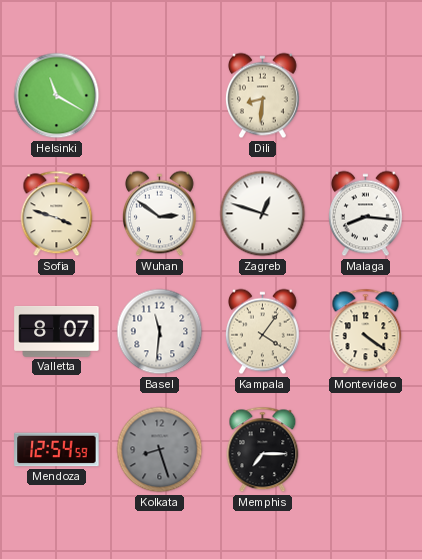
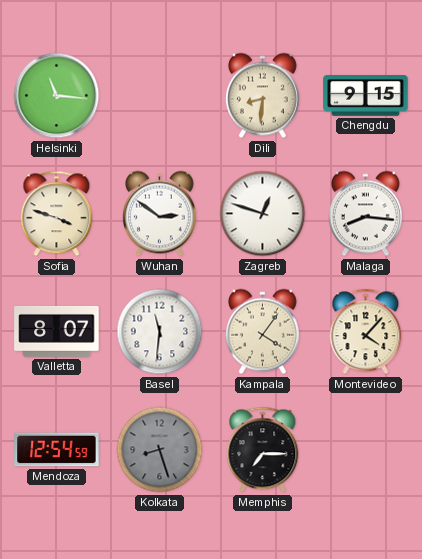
Helsinki: 11:20 -> 11:16
Chengdu: none -> 9:15
Montevideo: 4:21 -> 4:07
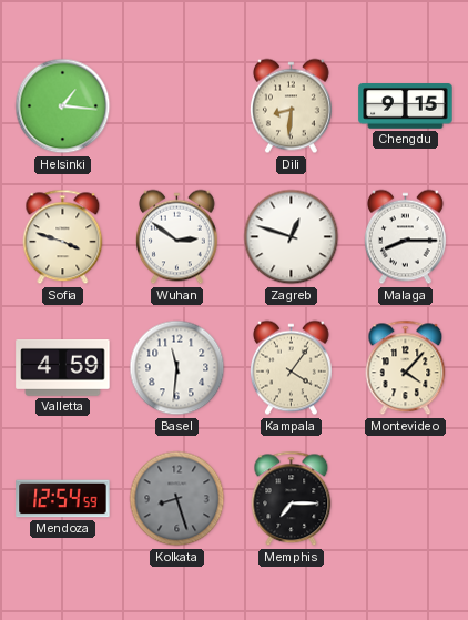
Helsinki: 11:16 -> 1:16
Malaga: 8:16 -> 8:15
Valletta: 8:07 -> 4:59
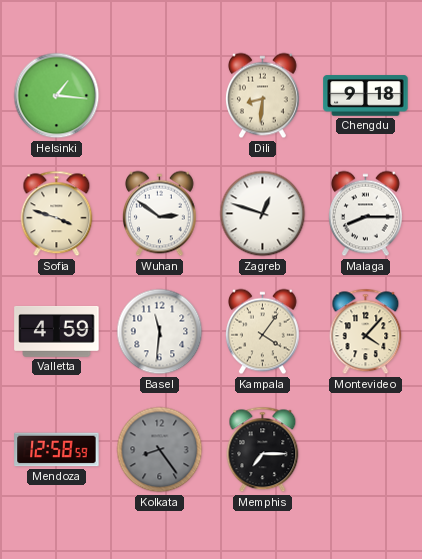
Chengdu: 9:15 -> 9:18
Mendoza: 12:54 -> 12:58
Kolkata: 8:27 -> 8:24
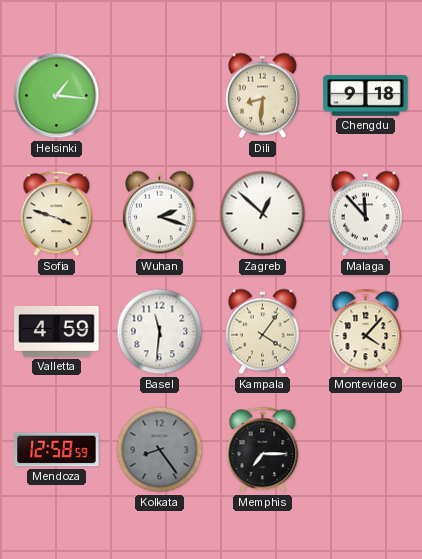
Wuhan: 2:51 -> 2:18
Zagreb: 12:48 -> 12:52
Malaga: 8:15 -> 11:53
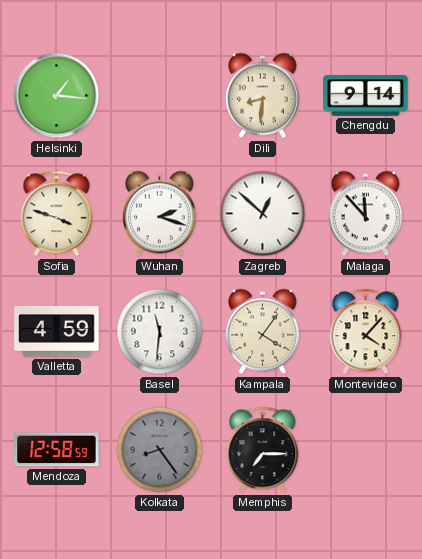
Chengdu: 9:18 -> 9:14
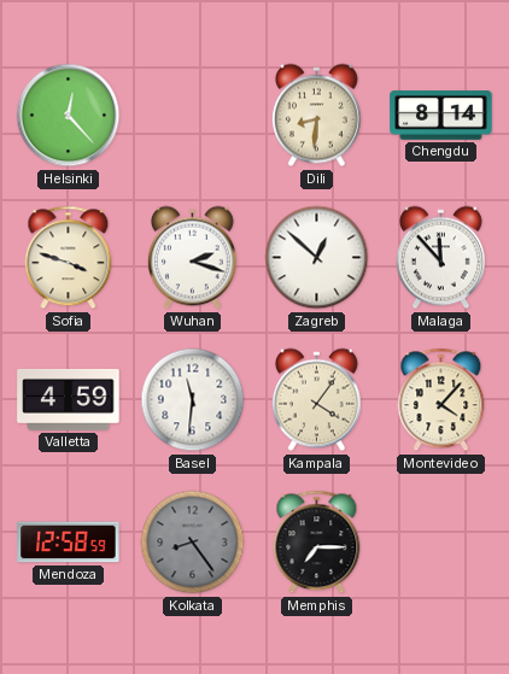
Helsinki: 1:16 -> 12:23
Chengdu: 9:14 -> 8:14
